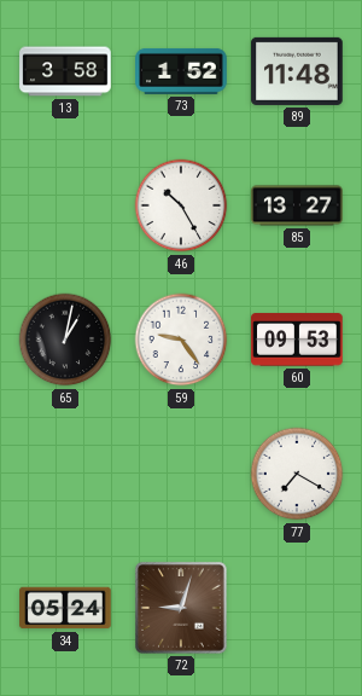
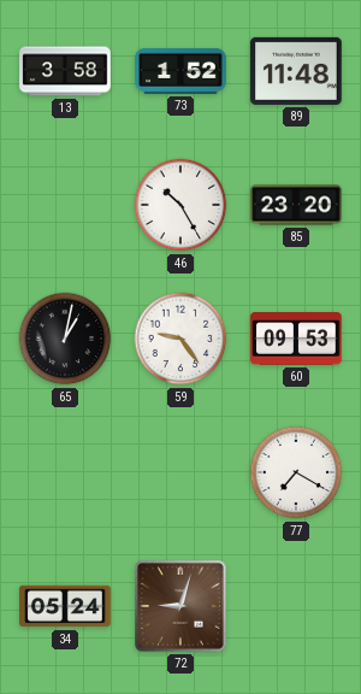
85: 13:27 -> 23:20
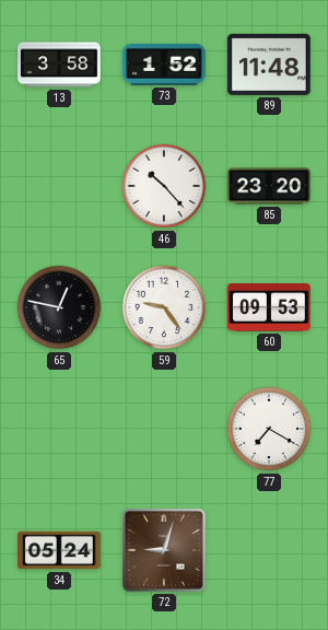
46: 10:25 -> 10:23
65: 1:02 -> 12:47
